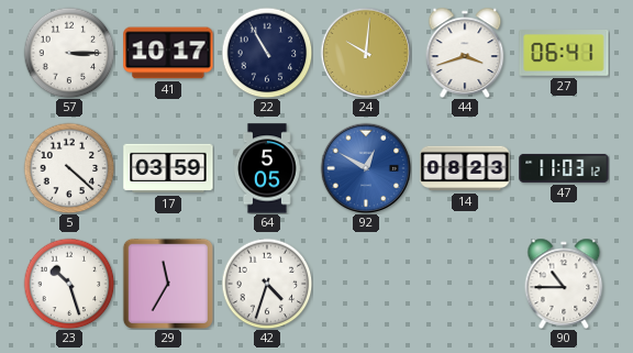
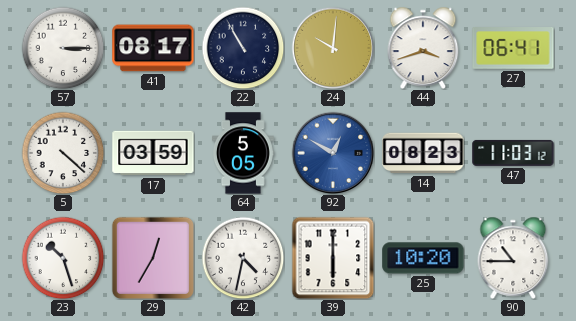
41: 10:17 -> 08:17
29: 11:35 -> 12:35
42: 4:33 -> 4:32
39: none -> 6:00
25: none -> 10:20
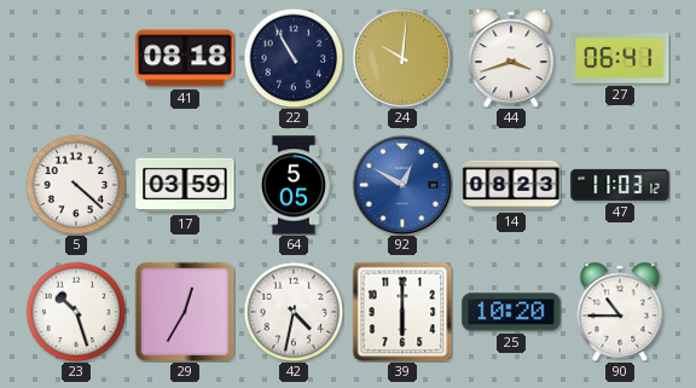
57: 3:15 -> none
41: 08:17 -> 08:18
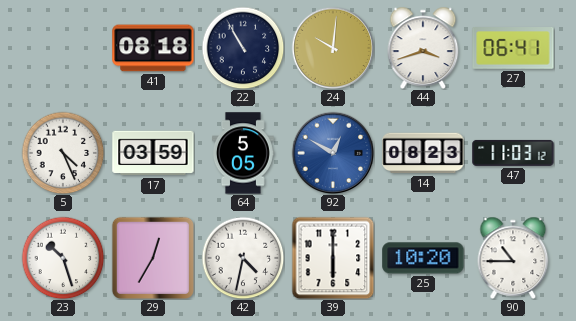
5: 4:22 -> 4:26
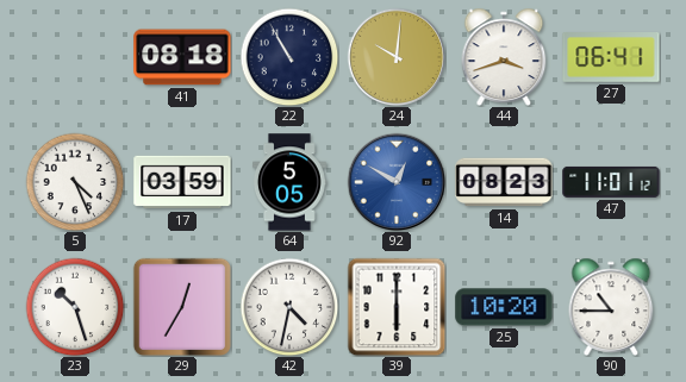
47: 11:03 -> 11:01
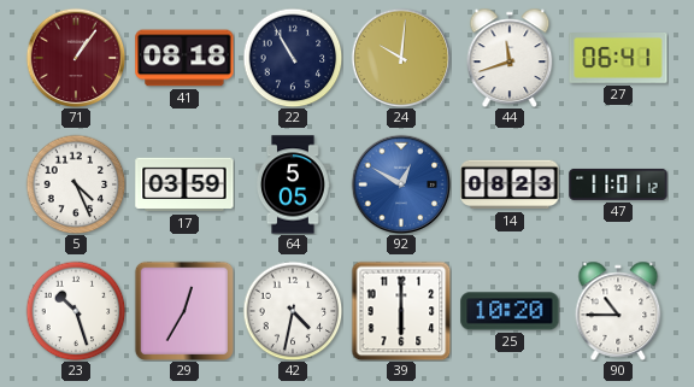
71: none -> 1:06
44: 3:42 -> 11:42
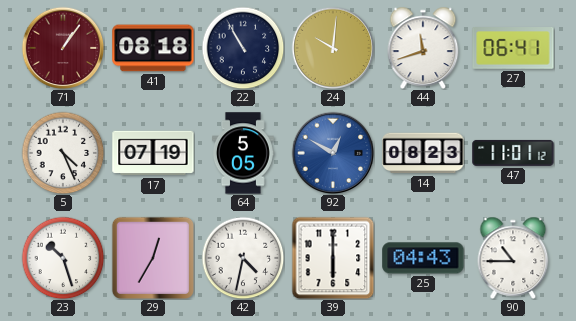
17: 03:59 -> 07:19
25: 10:20 -> 04:43
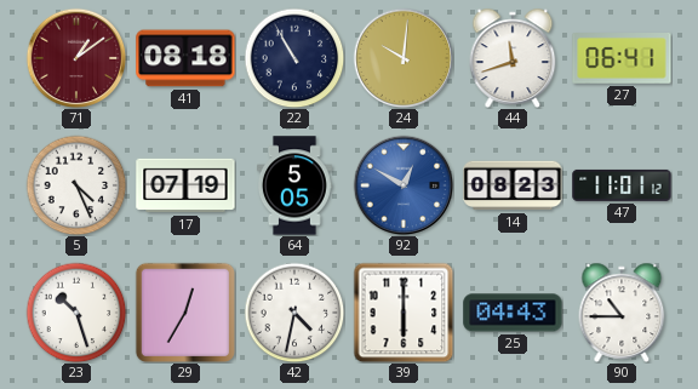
71: 1:06 -> 1:09
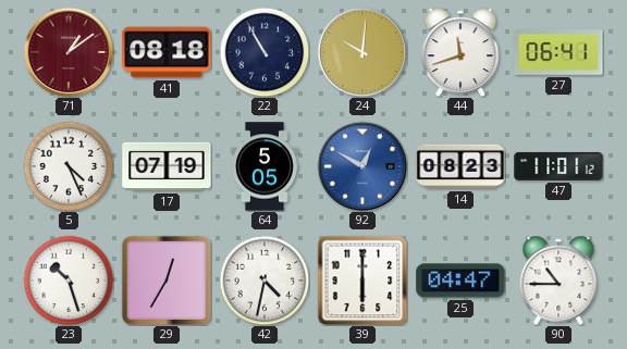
25: 04:43 -> 04:47
